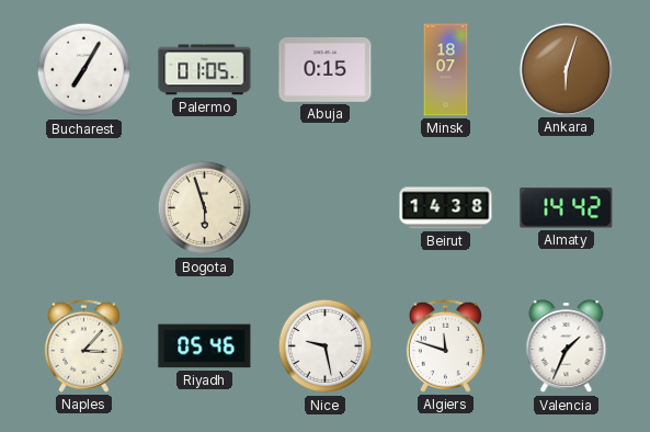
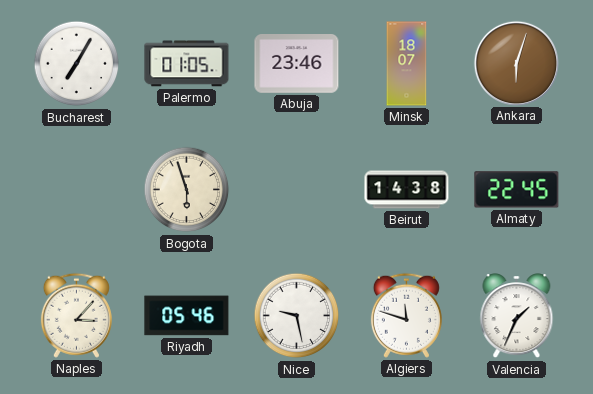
Abuja: 0:15 -> 23:46
Almaty: 14:42 -> 22:45
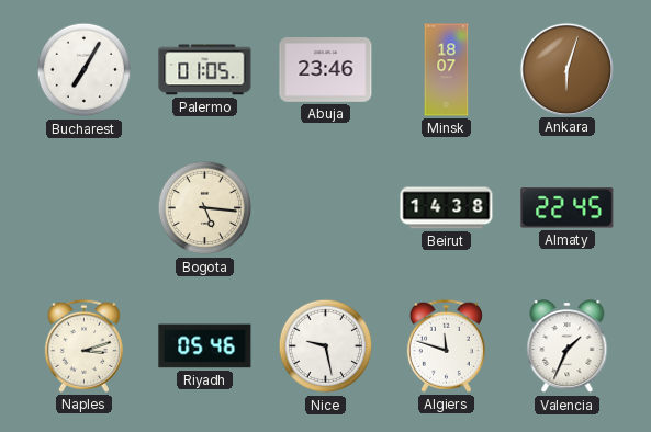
Bogota: 5:57 -> 5:16
Naples: 3:07 -> 3:12
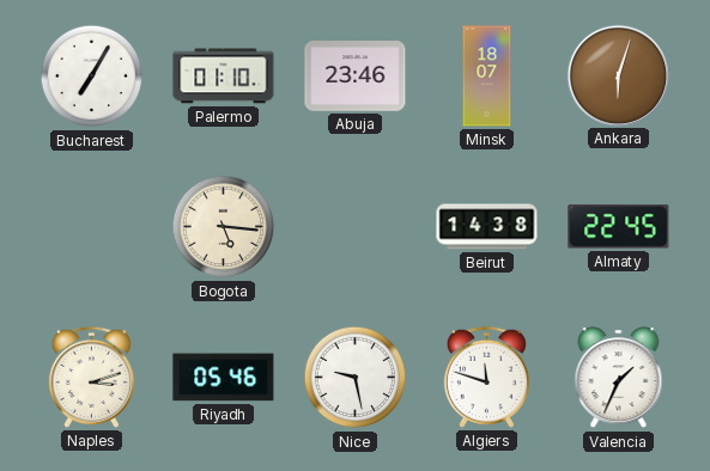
Palermo: 01:05 -> 01:10
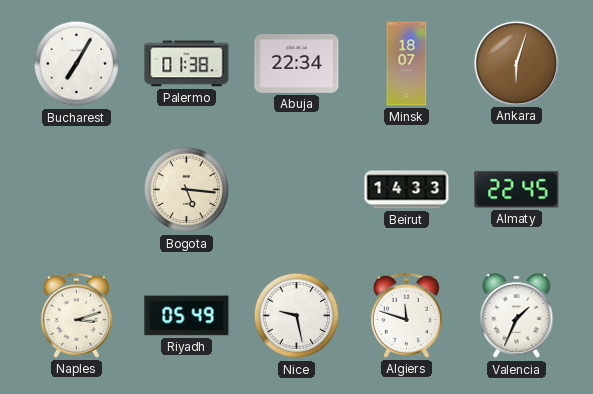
Palermo: 01:10 -> 01:38
Abuja: 23:46 -> 22:34
Beirut: 14:38 -> 14:33
Riyadh: 05:46 -> 05:49
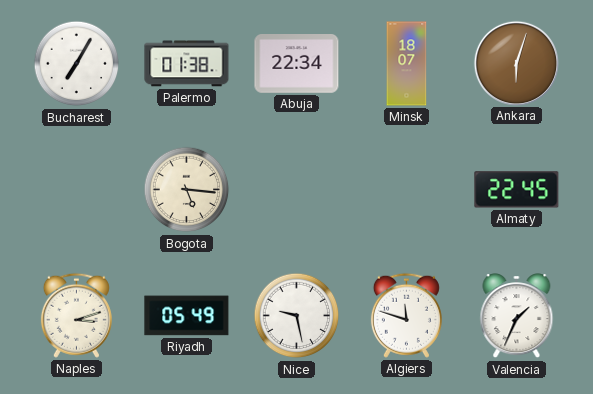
Beirut: 14:33 -> none
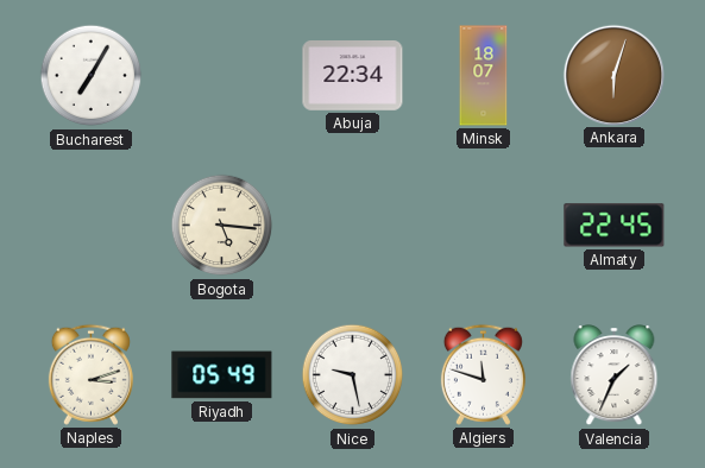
Palermo: 01:38 -> none
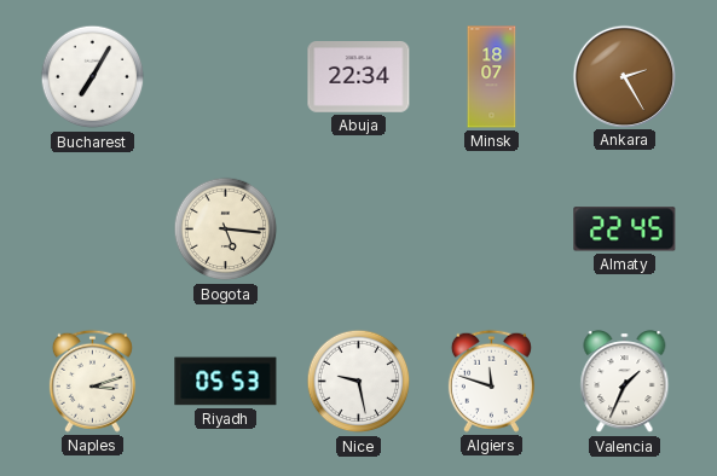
Ankara: 6:03 -> 2:25
Riyadh: 05:49 -> 05:53
